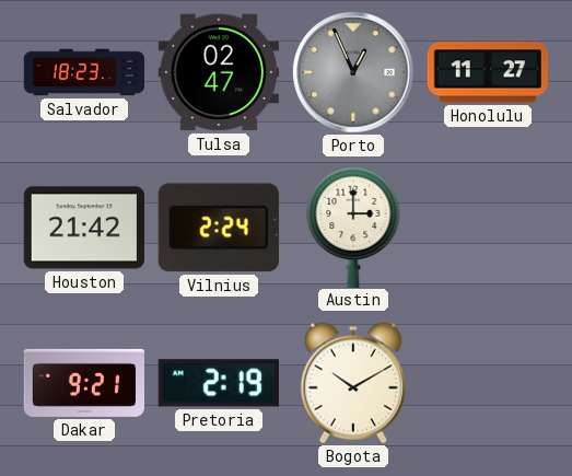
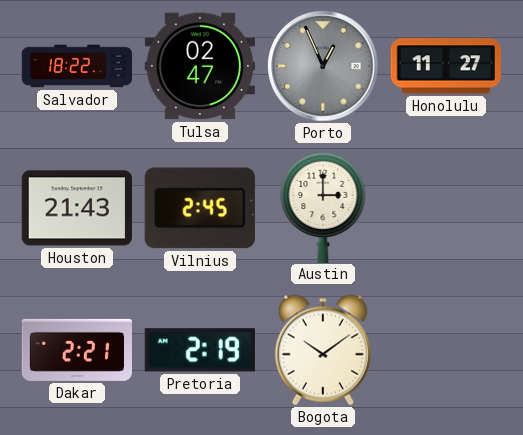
Salvador: 18:23 -> 18:22
Houston: 21:42 -> 21:43
Vilnius: 2:24 -> 2:45
Dakar: 9:21 -> 2:21
Bogota: 10:10 -> 10:09
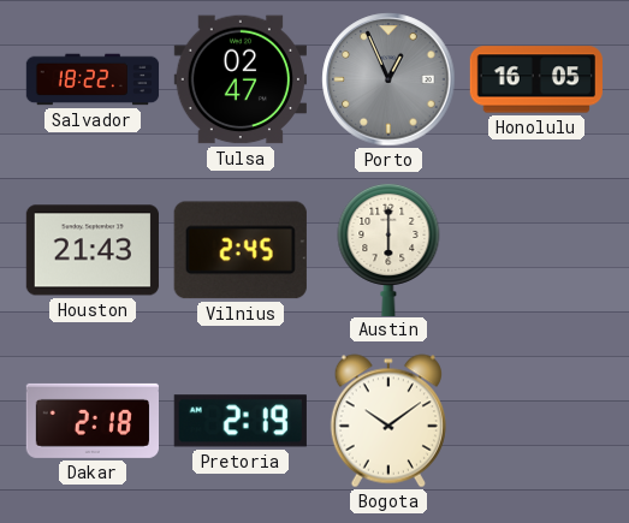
Honolulu: 11:27 -> 16:05
Austin: 3:00 -> 6:00
Dakar: 2:21 -> 2:18
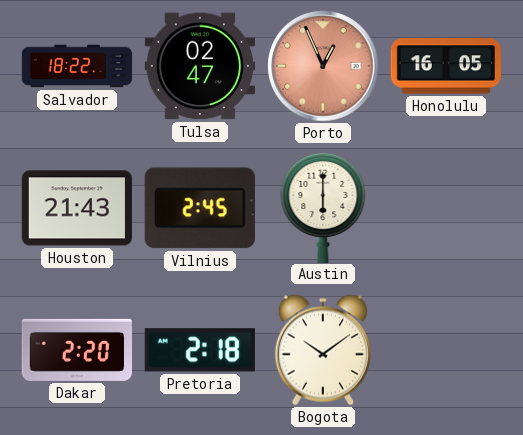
Porto dial: grey -> salmon
Dakar: 2:18 -> 2:20
Pretoria: 2:19 -> 2:18
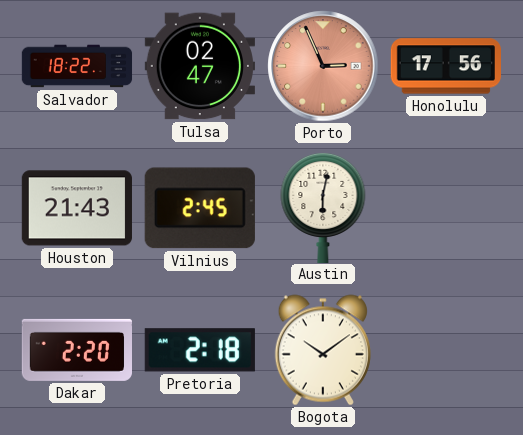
Porto: 12:56 -> 2:56
Honolulu: 16:05 -> 17:56
Austin: 6:00 -> 6:02
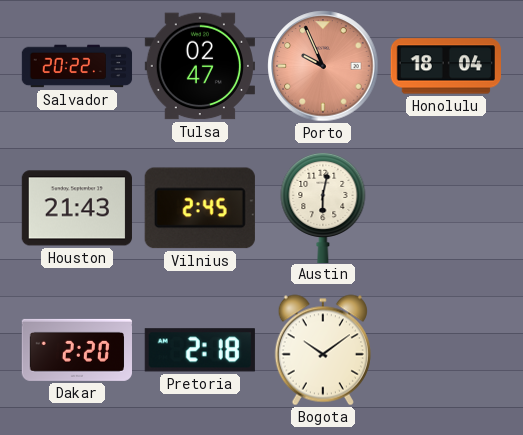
Salvador: 18:22 -> 20:22
Porto: 2:56 -> 9:56
Honolulu: 17:56 -> 18:04
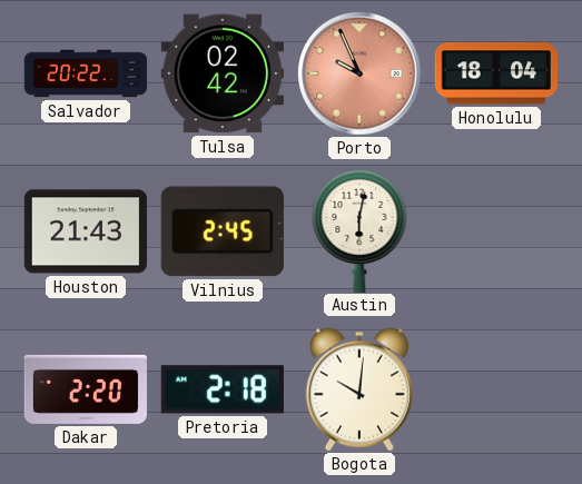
Tulsa: 02:47 -> 02:42
Bogota: 10:09 -> 10:01
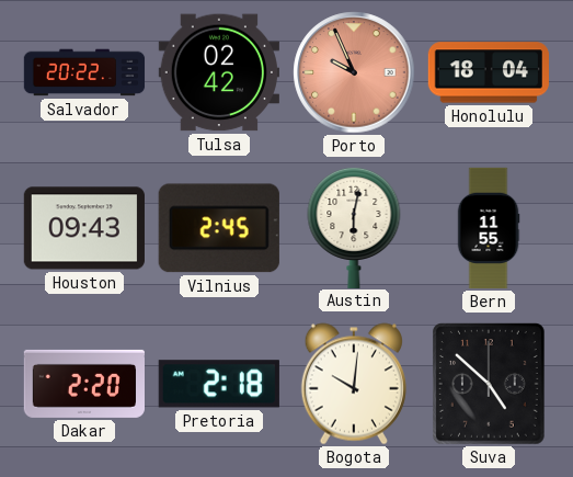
Houston: 21:43 -> 09:43
Bern: none -> 11:55
Suva: none -> 4:52
